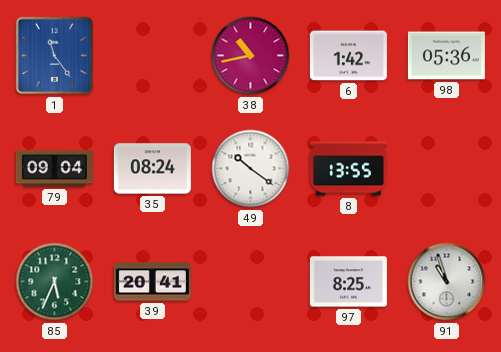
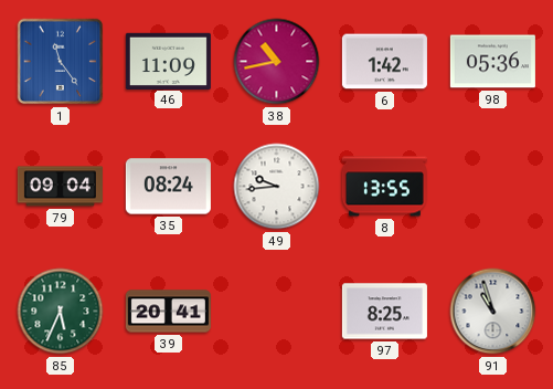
46: none -> 11:09
49: 10:21 -> 9:44
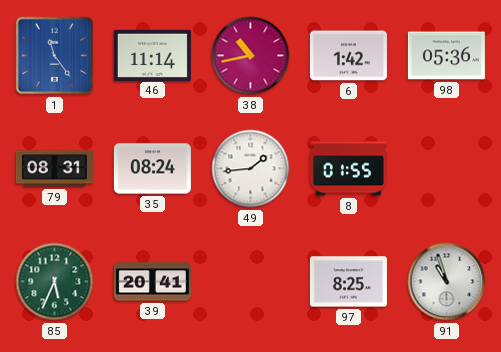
46: 11:09 -> 11:14
79: 09:04 -> 08:31
49: 9:44 -> 1:44
8: 13:55 -> 01:55
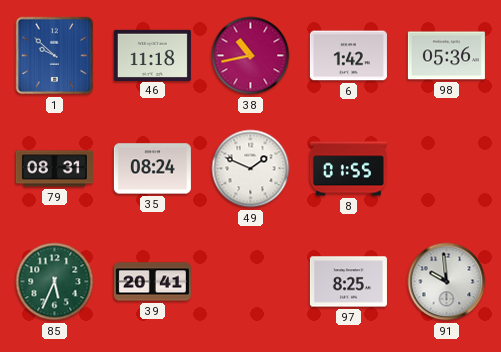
1: 11:24 -> 9:52
46: 11:14 -> 11:18
49: 1:44 -> 1:49
91: 10:57 -> 9:59
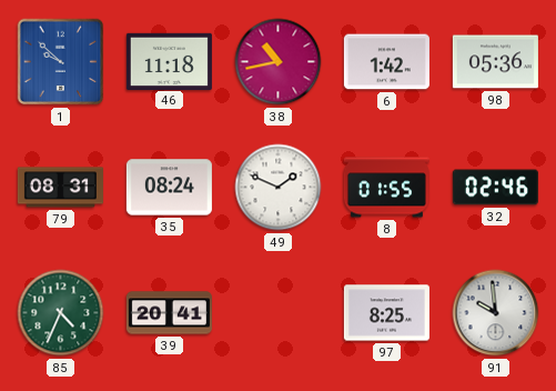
32: none -> 02:46
85: 5:34 -> 4:34
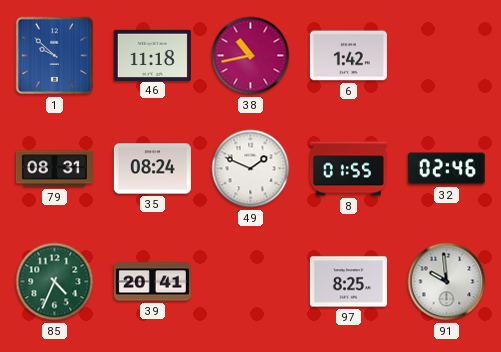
98: 05:36 -> none
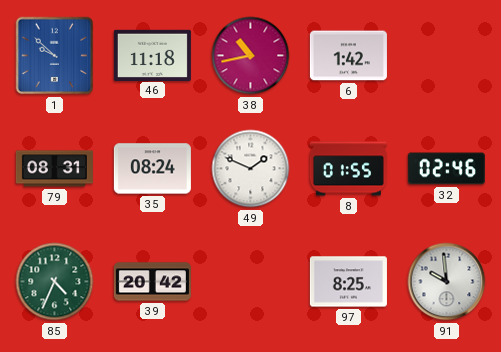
39: 20:41 -> 20:42
